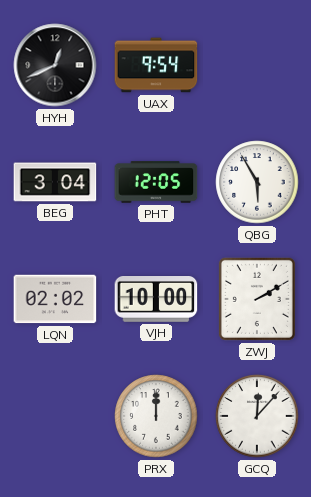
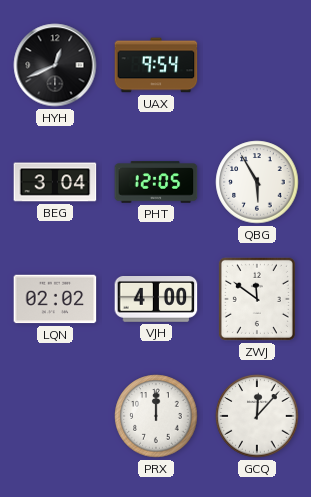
VJH: 10:00 -> 4:00
ZWJ: 2:10 -> 11:51
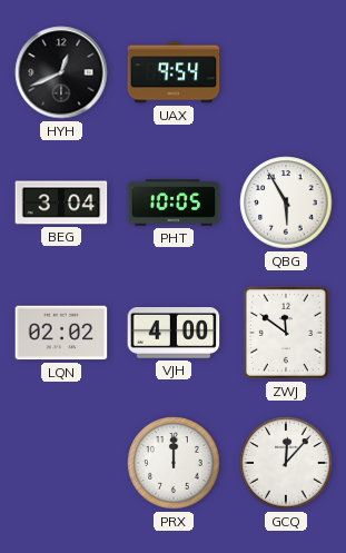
PHT: 12:05 -> 10:05
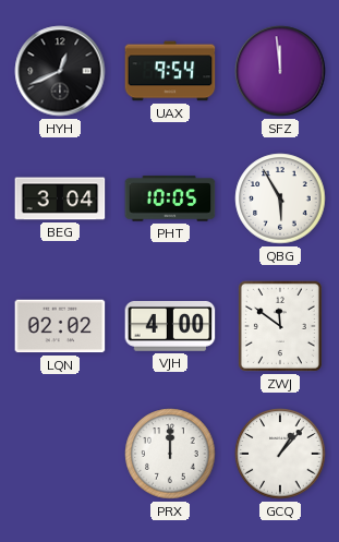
SFZ: none -> 11:59
GCQ: 12:07 -> 1:07
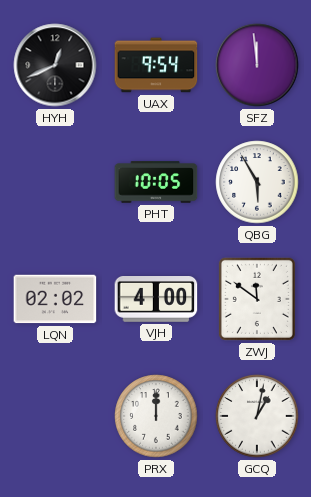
BEG: 3:04 -> none
GCQ: 1:07 -> 1:02
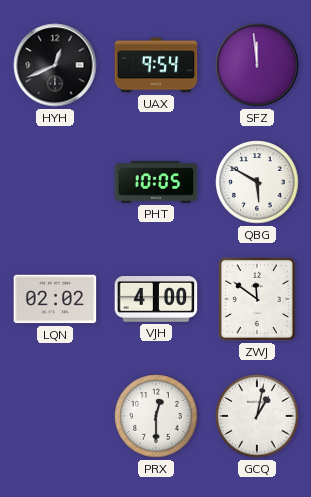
QBG: 5:55 -> 5:50
PRX: 12:00 -> 12:30
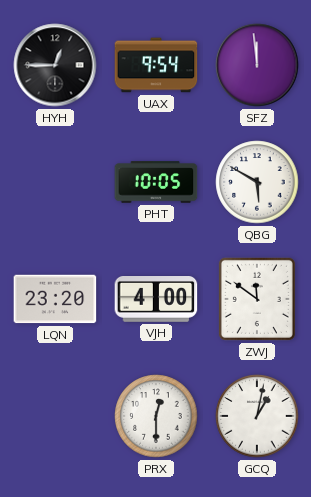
HYH: 12:41 -> 12:45
LQN: 02:02 -> 23:20
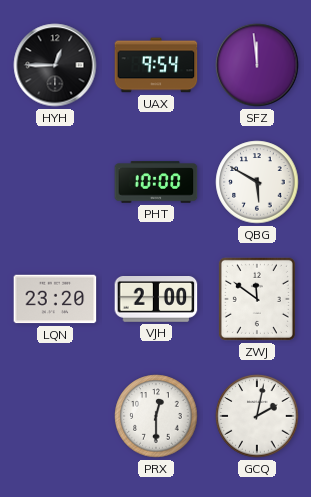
PHT: 10:05 -> 10:00
VJH: 4:00 -> 2:00
GCQ: 1:02 -> 2:02
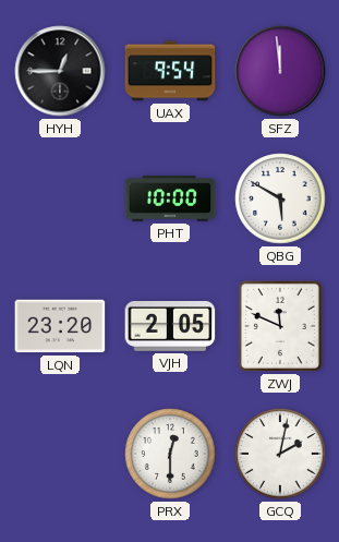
VJH: 2:00 -> 2:05
ZWJ: 11:51 -> 11:49
